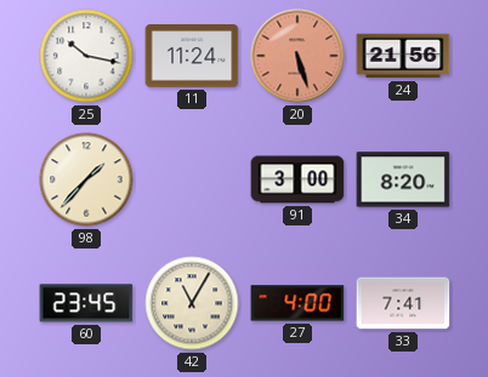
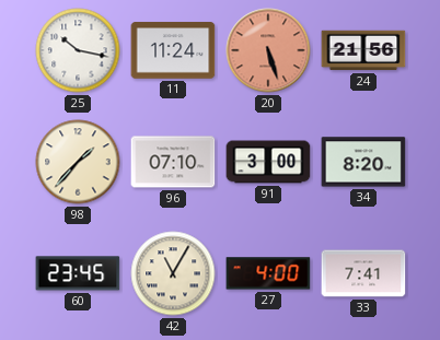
96: none -> 07:10
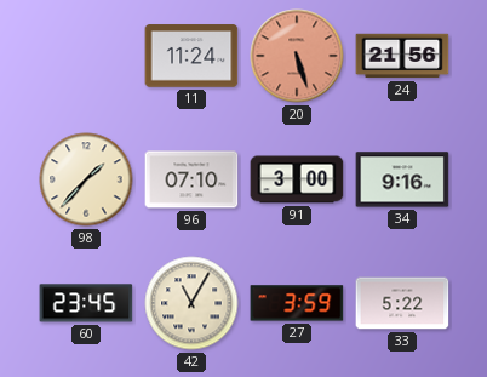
25: 10:17 -> none
34: 8:20 -> 9:16
27: 4:00 -> 3:59
33: 7:41 -> 5:22
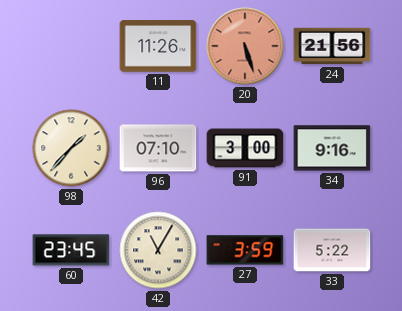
11: 11:24 -> 11:26
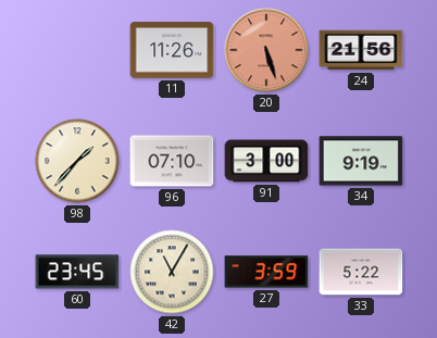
34: 9:16 -> 9:19
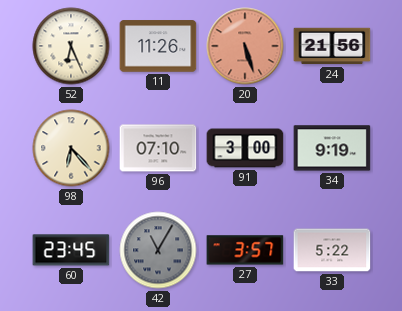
52: none -> 6:26
98: 1:37 -> 6:23
42 dial: cream -> grey
27: 3:59 -> 3:57
